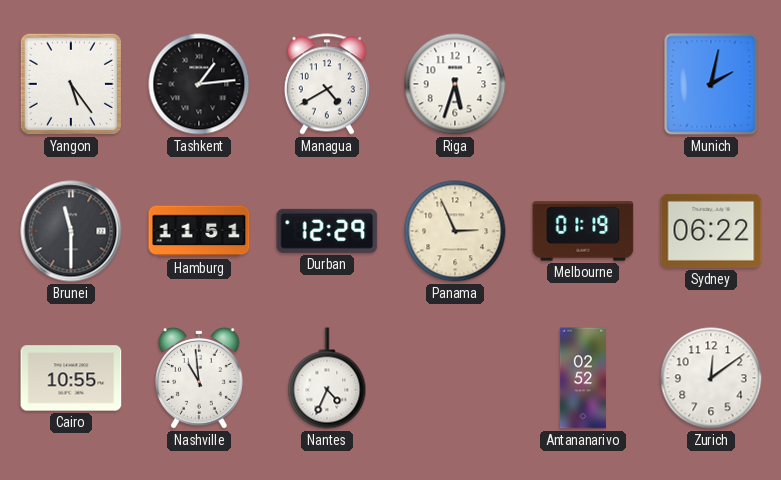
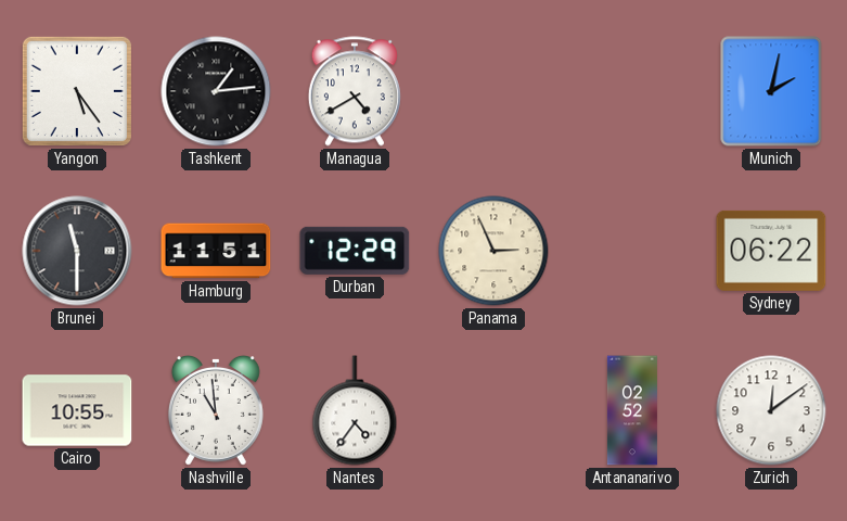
Riga: 5:33 -> none
Melbourne: 01:19 -> none
Nantes: 4:34 -> 4:36
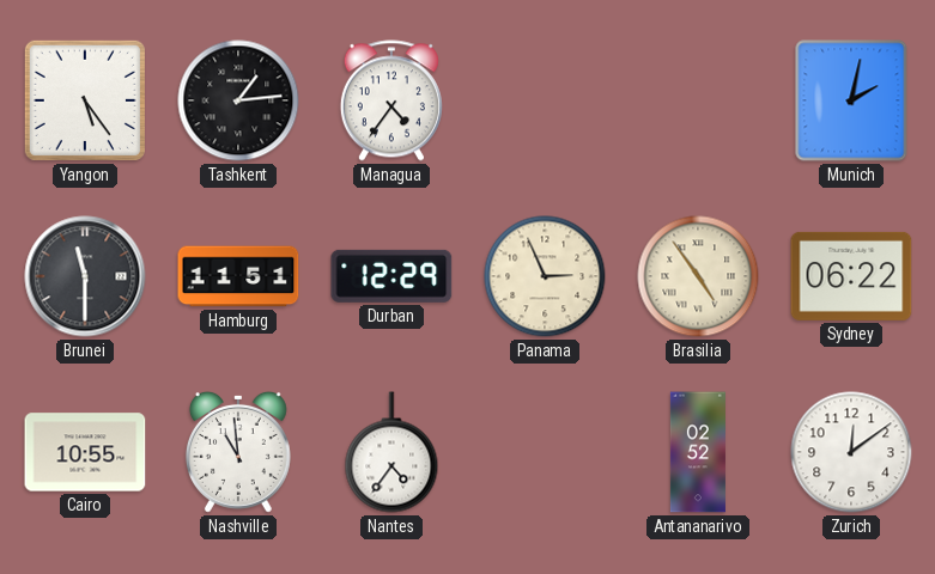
Managua: 4:40 -> 4:36
Brasilia: none -> 4:54
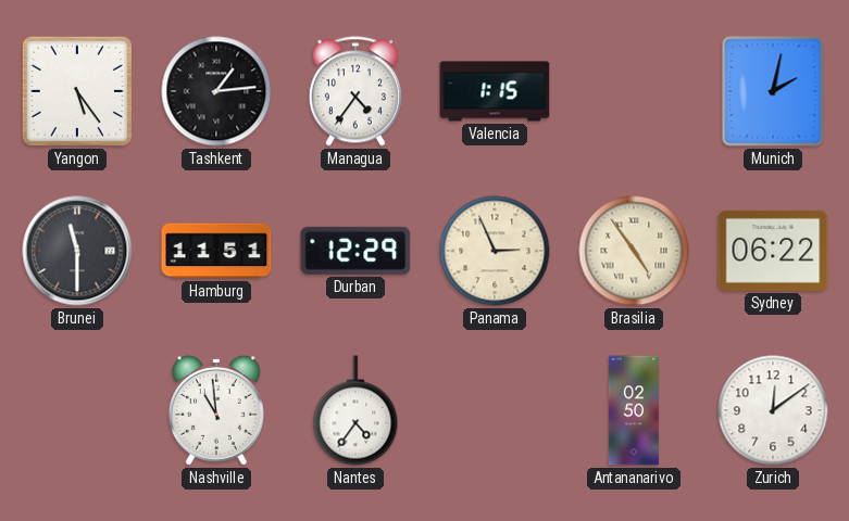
Valencia: none -> 1:15
Cairo: 10:55 -> none
Antananarivo: 02:52 -> 02:50
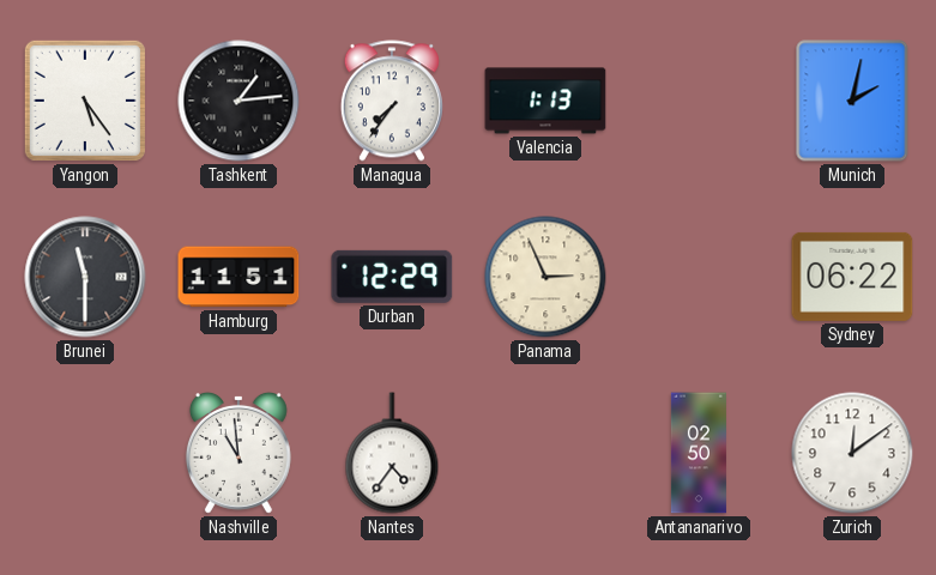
Managua: 4:36 -> 7:36
Valencia: 1:15 -> 1:13
Brasilia: 4:54 -> none
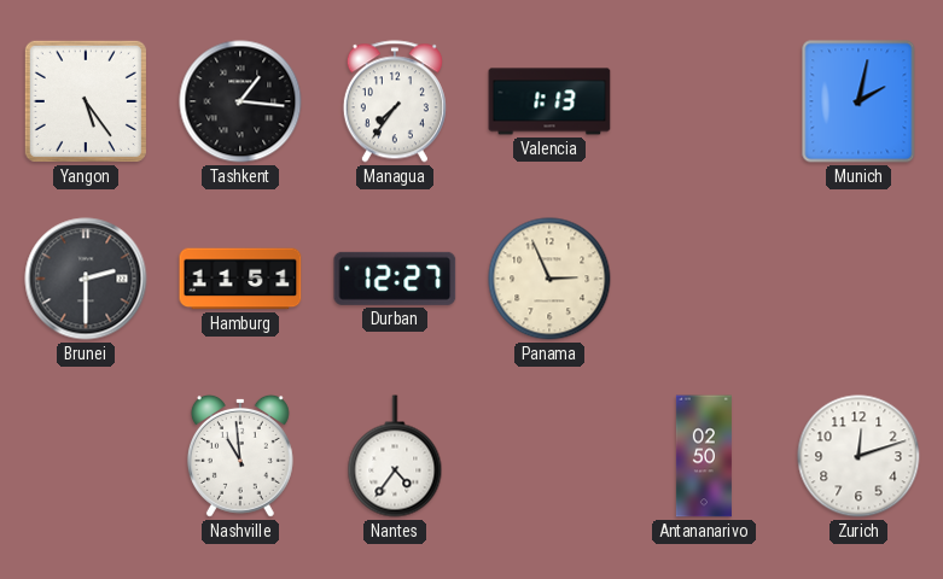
Tashkent: 1:14 -> 1:16
Brunei: 11:30 -> 2:30
Durban: 12:29 -> 12:27
Sydney: 06:22 -> none
Zurich: 12:09 -> 12:12
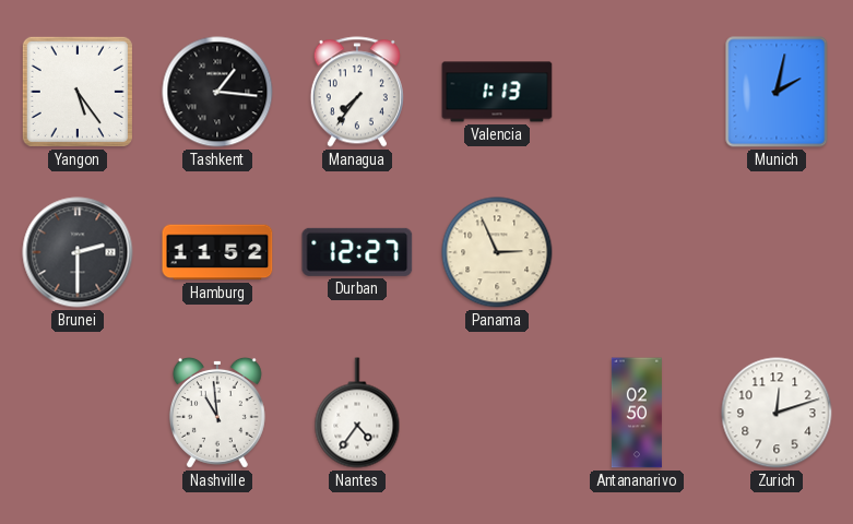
Hamburg: 11:51 -> 11:52
